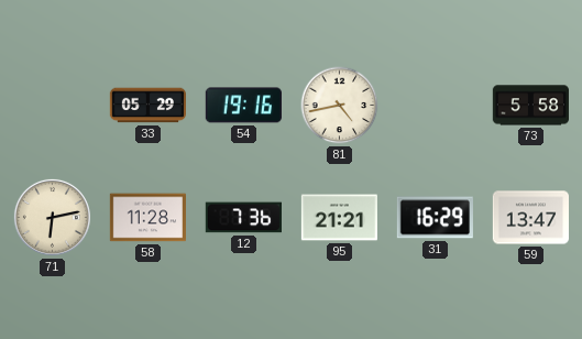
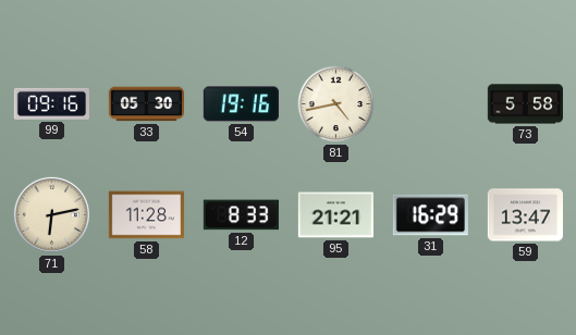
99: none -> 09:16
33: 05:29 -> 05:30
12: 7:36 -> 8:33
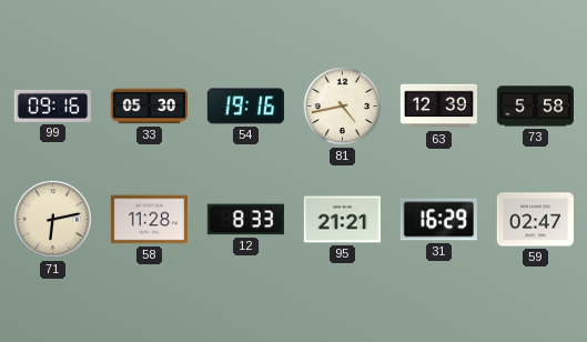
63: none -> 12:39
59: 13:47 -> 02:47
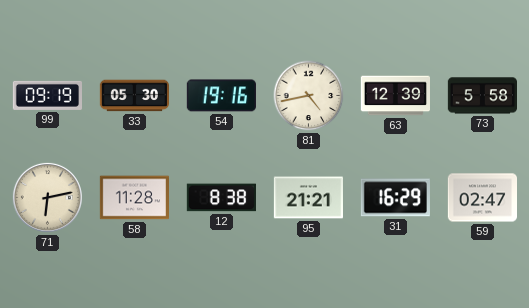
99: 09:16 -> 09:19
12: 8:33 -> 8:38
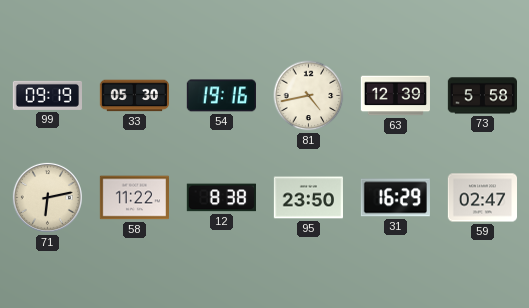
58: 11:28 -> 11:22
95: 21:21 -> 23:50
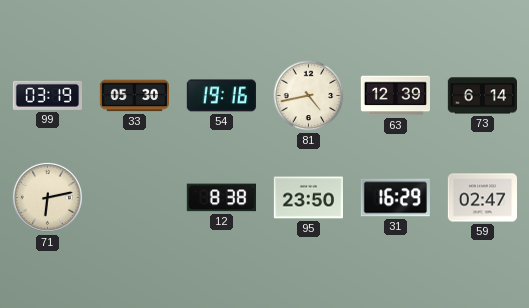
99: 09:19 -> 03:19
73: 5:58 -> 6:14
58: 11:22 -> none
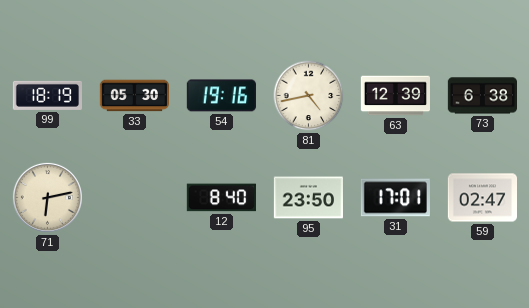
99: 03:19 -> 18:19
73: 6:14 -> 6:38
12: 8:38 -> 8:40
31: 16:29 -> 17:01
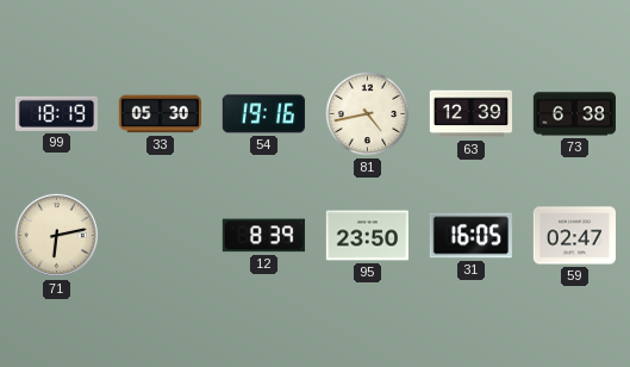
12: 8:40 -> 8:39
31: 17:01 -> 16:05
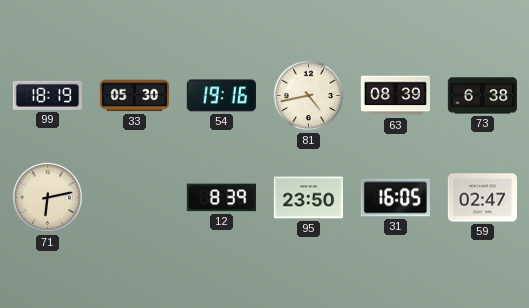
63: 12:39 -> 08:39
